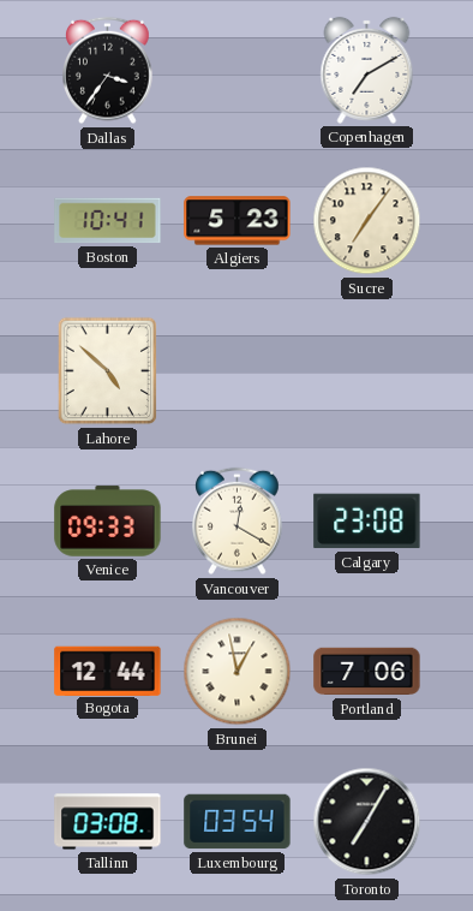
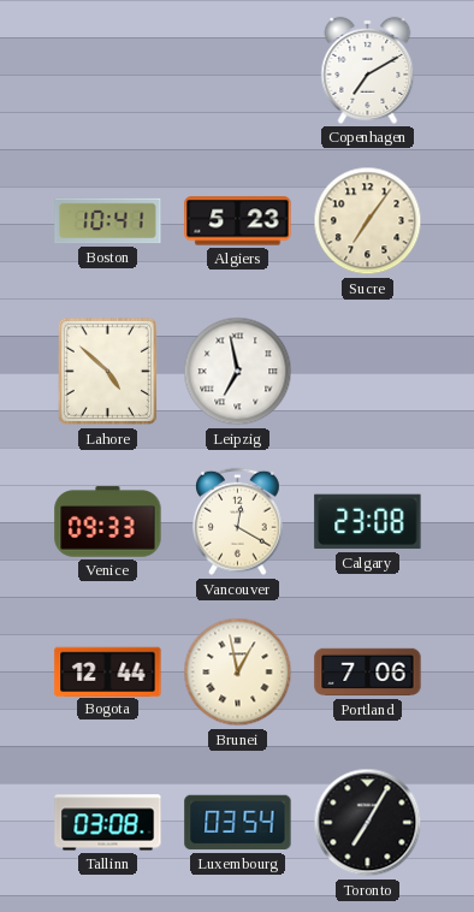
Dallas: 3:36 -> none
Leipzig: none -> 6:58
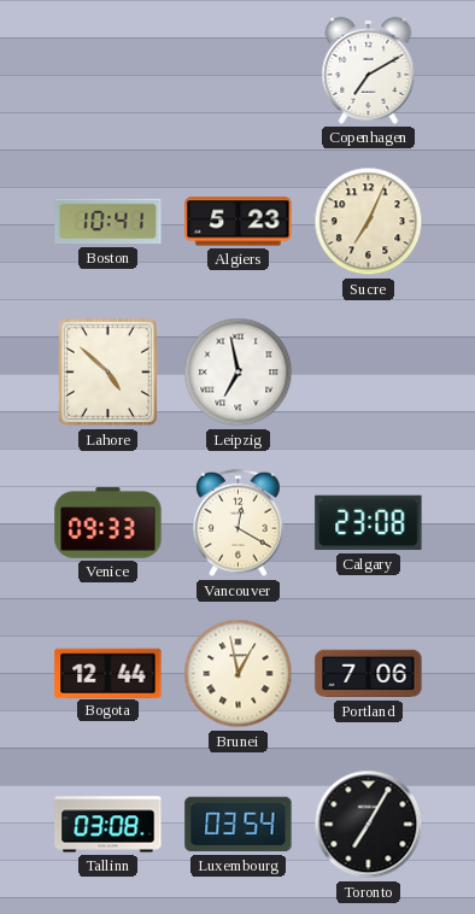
Sucre: 7:06 -> 7:04
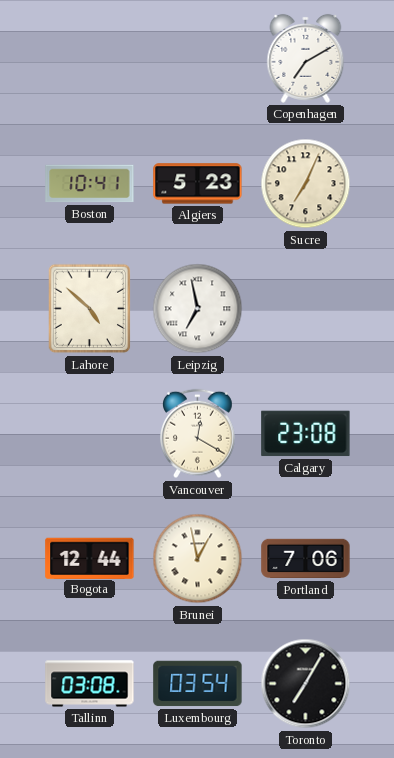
Venice: 09:33 -> none
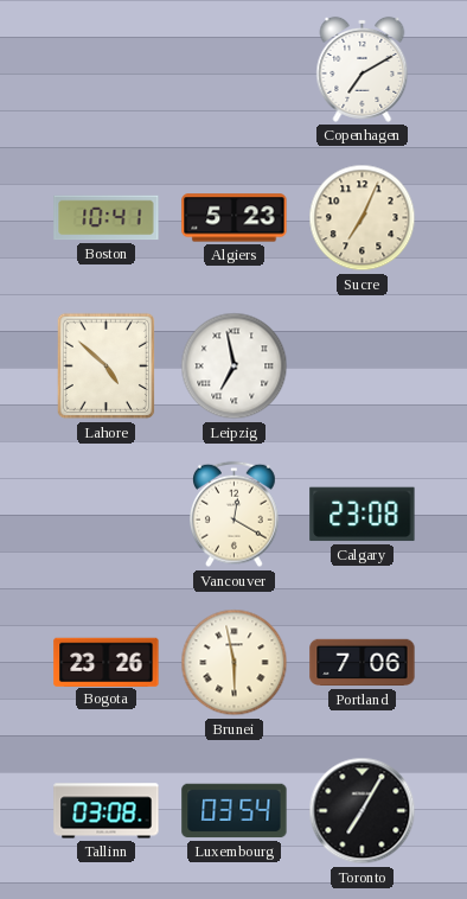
Bogota: 12:44 -> 23:26
Brunei: 12:58 -> 5:58
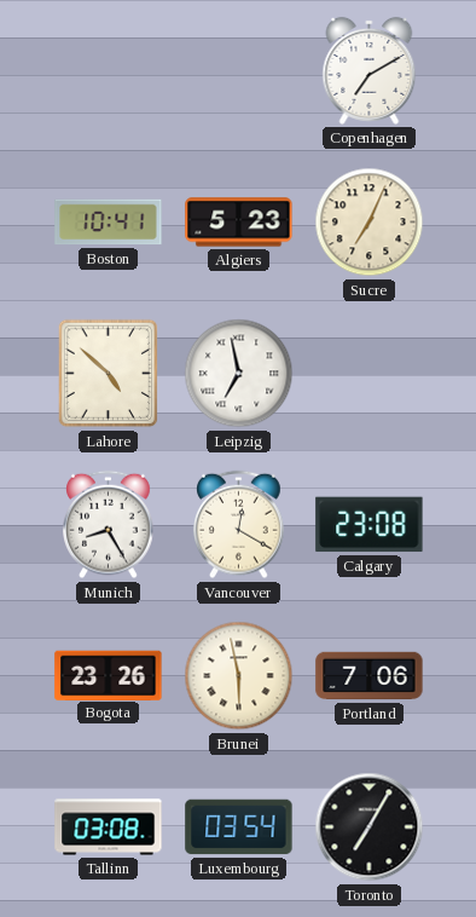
Munich: none -> 8:25
